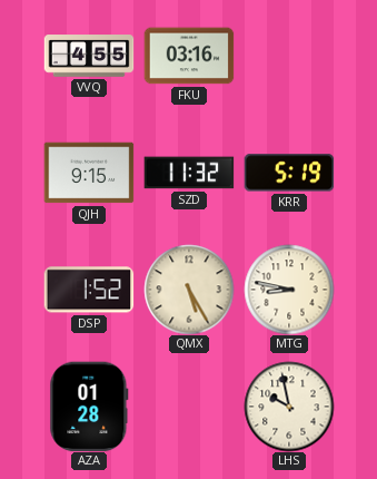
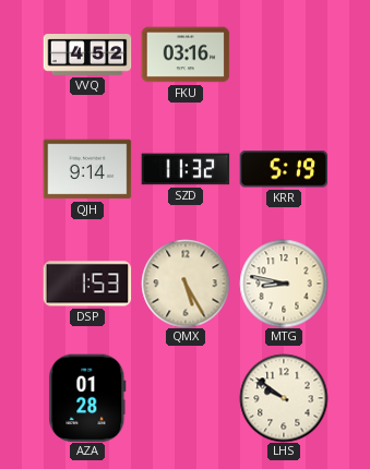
VVQ: 4:55 -> 4:52
QJH: 9:15 -> 9:14
DSP: 1:52 -> 1:53
LHS: 9:58 -> 9:51
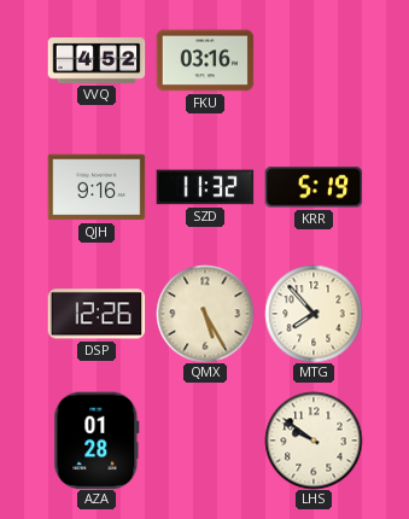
QJH: 9:14 -> 9:16
DSP: 1:53 -> 12:26
MTG: 8:47 -> 7:53
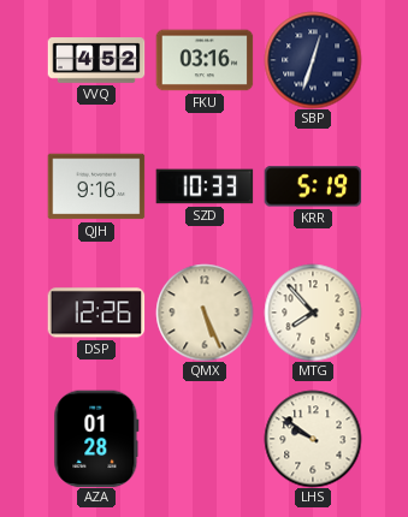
SBP: none -> 12:33
SZD: 11:32 -> 10:33
QMX: 5:25 -> 5:26
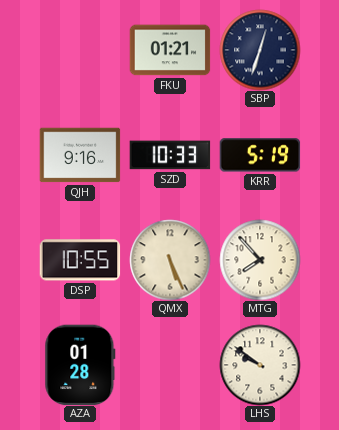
VVQ: 4:52 -> none
FKU: 03:16 -> 01:21
DSP: 12:26 -> 10:55
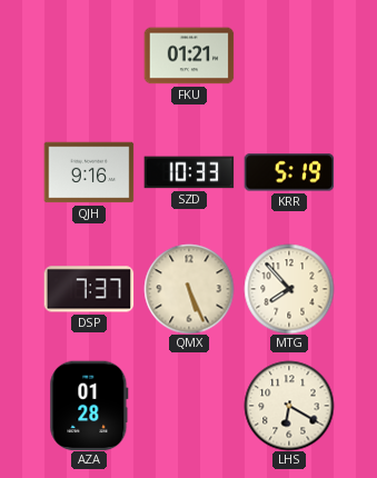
SBP: 12:33 -> none
DSP: 10:55 -> 7:37
LHS: 9:51 -> 6:20
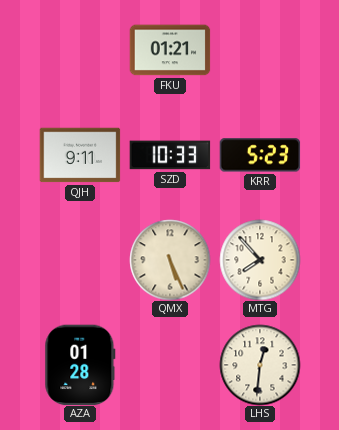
QJH: 9:16 -> 9:11
KRR: 5:19 -> 5:23
DSP: 7:37 -> none
LHS: 6:20 -> 12:31
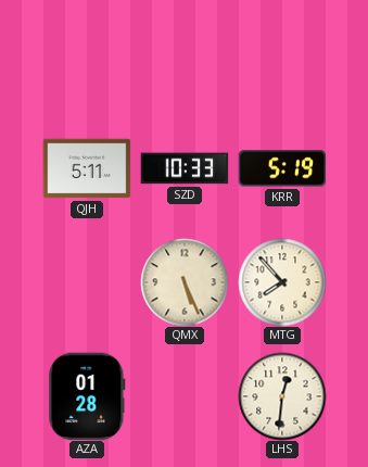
FKU: 01:21 -> none
QJH: 9:11 -> 5:11
KRR: 5:23 -> 5:19
